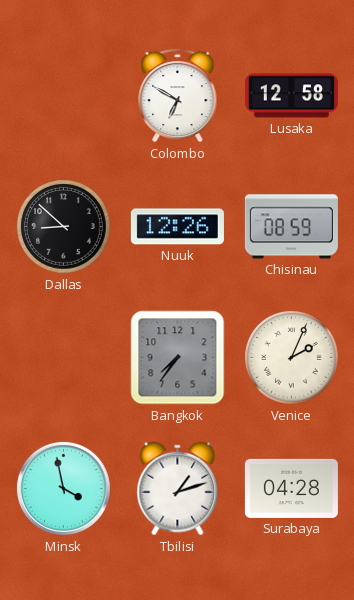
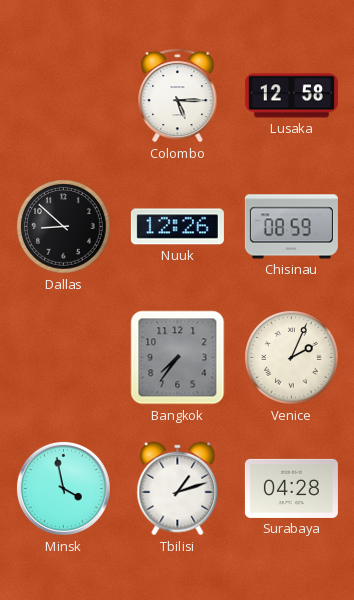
Colombo: 6:50 -> 5:15
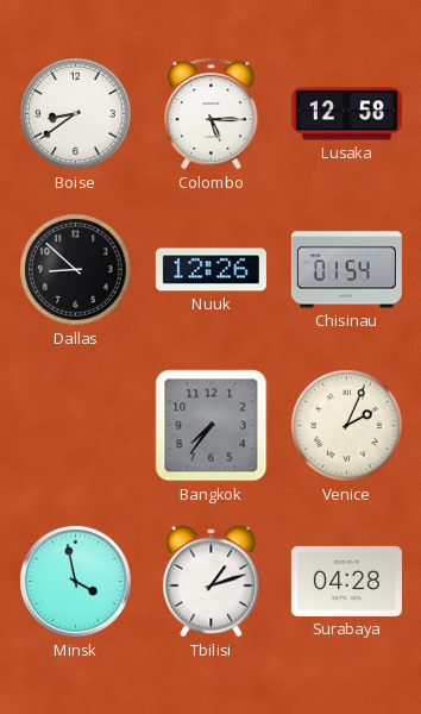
Boise: none -> 8:39
Chisinau: 08:59 -> 01:54
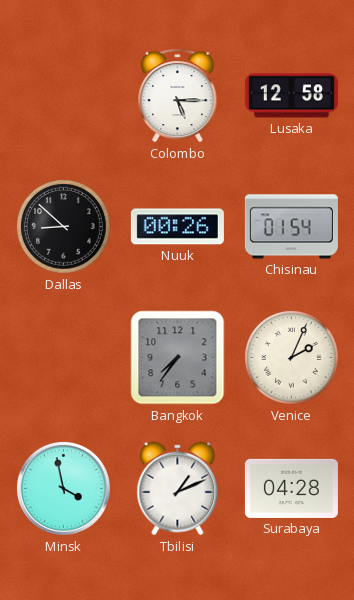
Boise: 8:39 -> none
Nuuk: 12:26 -> 00:26
Tbilisi: 1:12 -> 1:11
